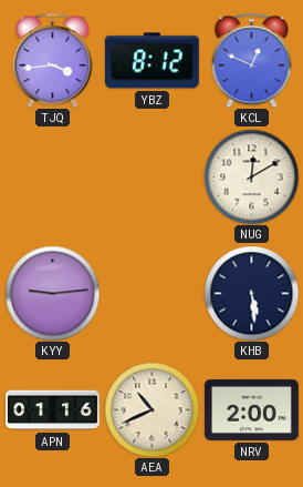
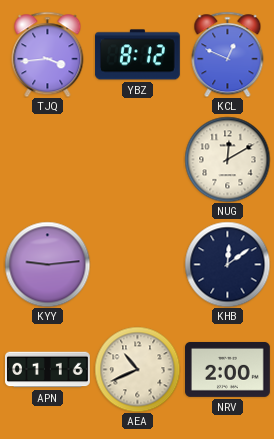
KHB: 5:29 -> 12:09
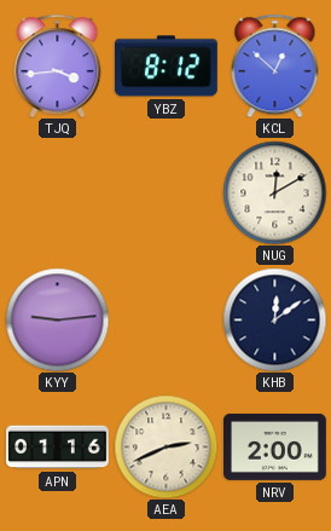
KCL: 12:49 -> 12:52
AEA: 10:41 -> 2:41
